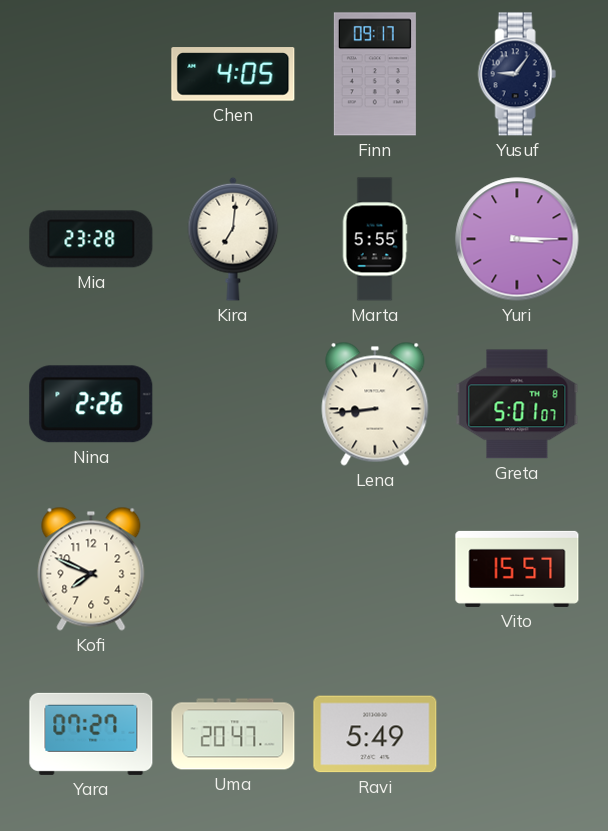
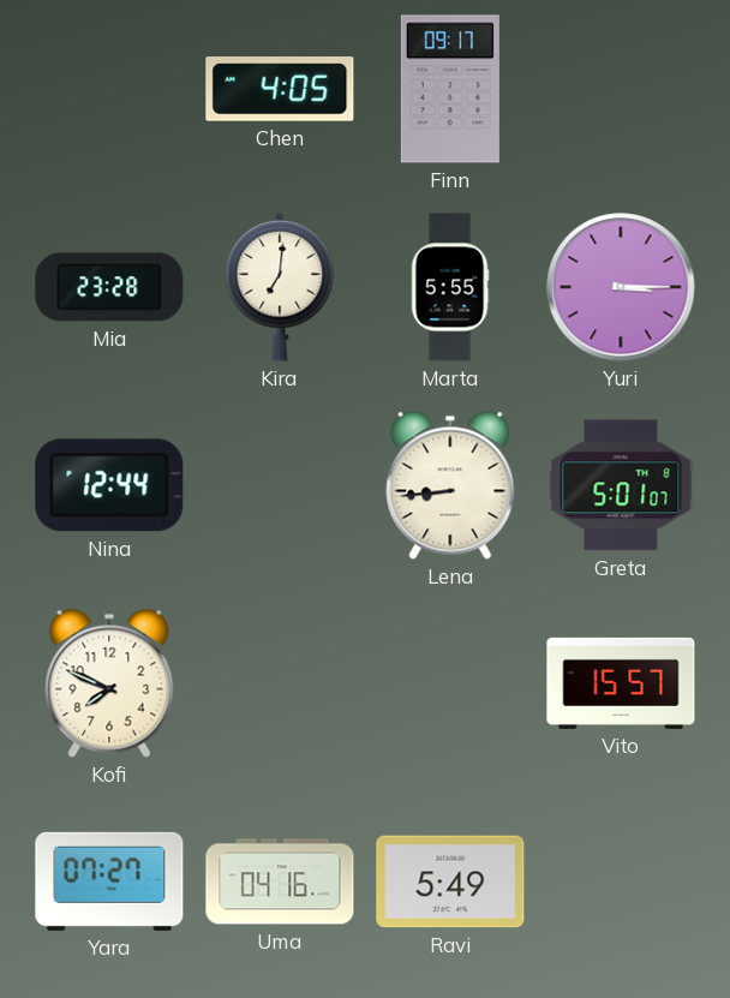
Yusuf: 9:06 -> none
Nina: 2:26 -> 12:44
Uma: 20:47 -> 04:16
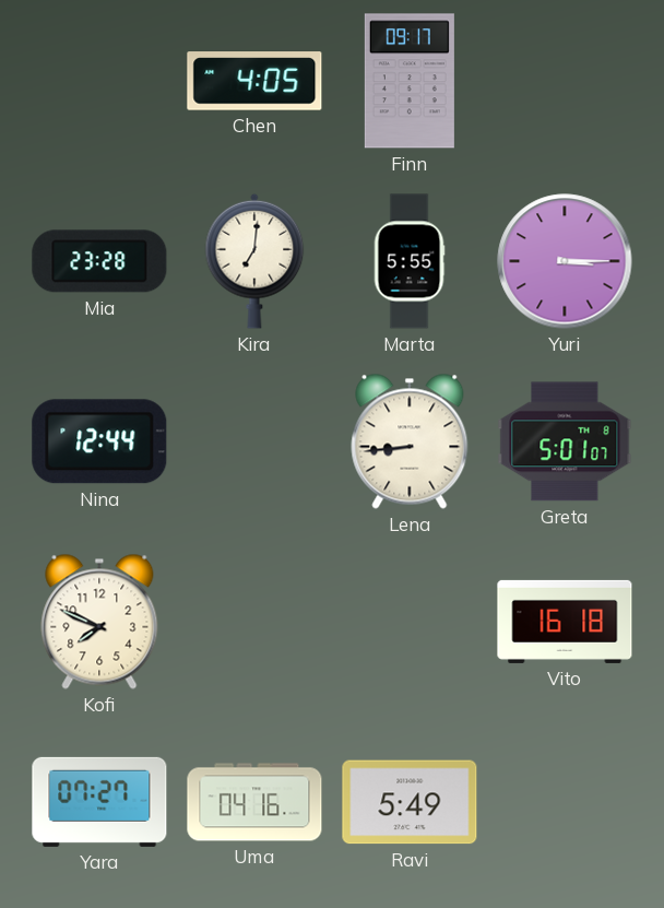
Vito: 15:57 -> 16:18
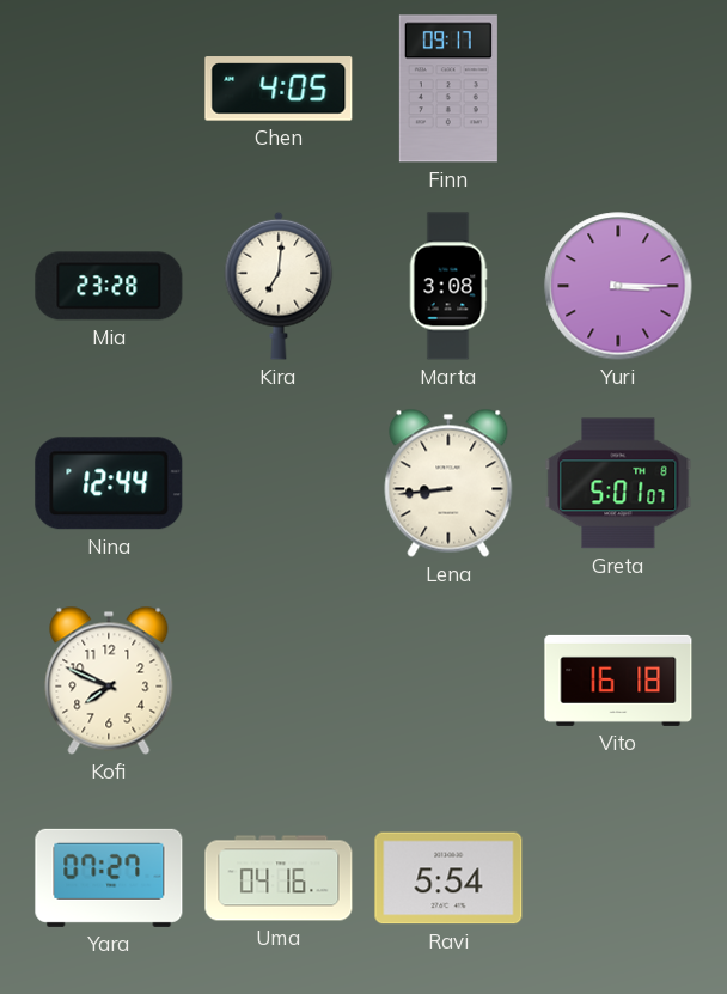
Marta: 5:55 -> 3:08
Ravi: 5:49 -> 5:54
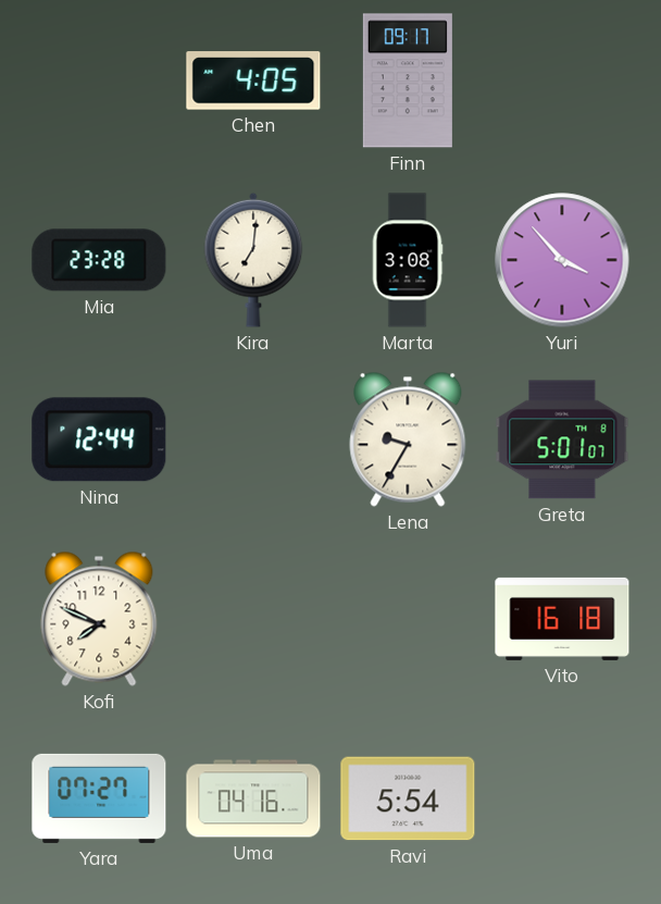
Yuri: 3:15 -> 3:53
Lena: 8:44 -> 9:35
